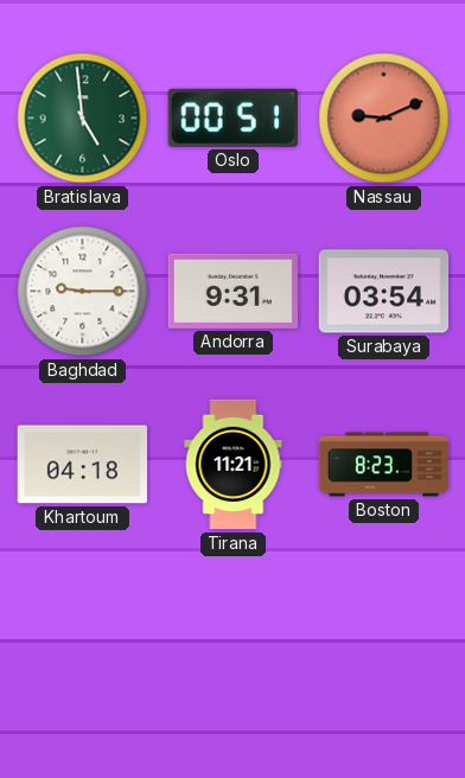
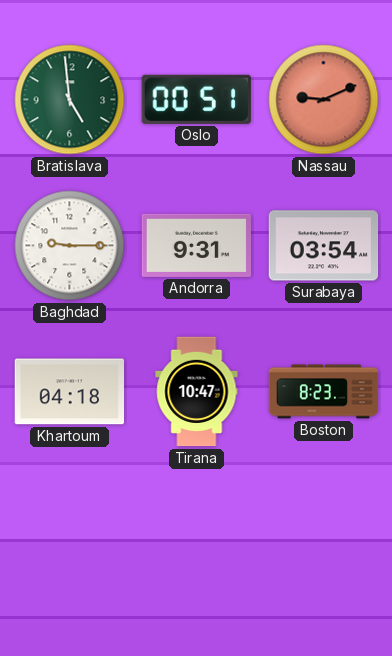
Tirana: 11:21 -> 10:47
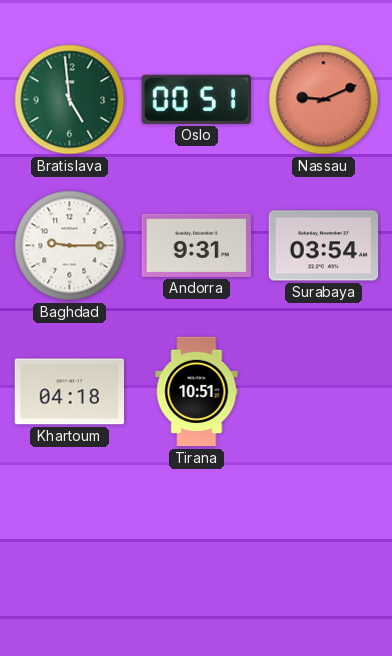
Tirana: 10:47 -> 10:51
Boston: 8:23 -> none
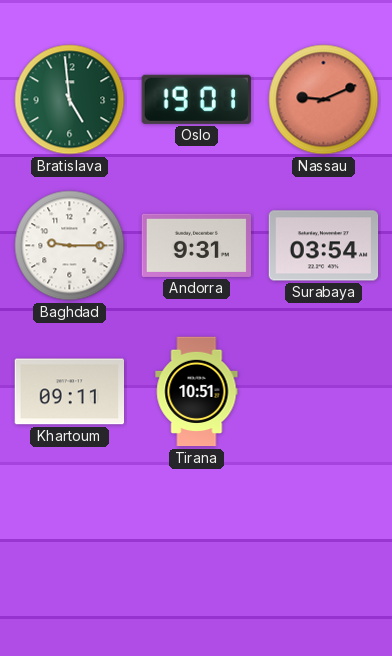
Oslo: 00:51 -> 19:01
Khartoum: 04:18 -> 09:11
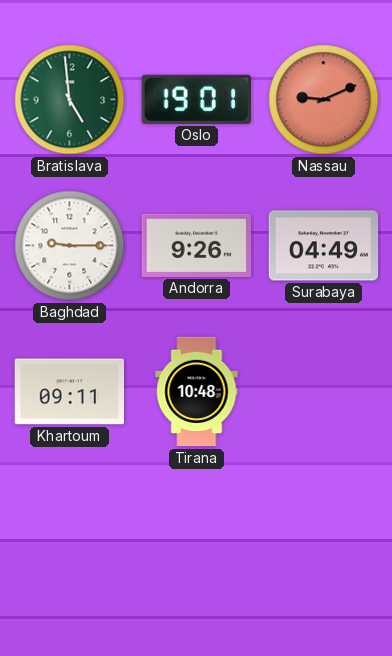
Andorra: 9:31 -> 9:26
Surabaya: 03:54 -> 04:49
Tirana: 10:51 -> 10:48
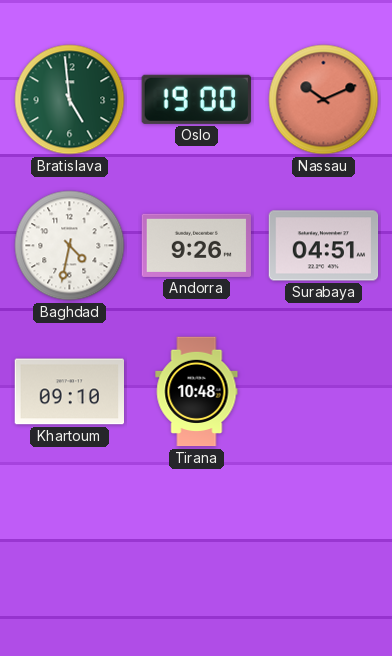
Oslo: 19:01 -> 19:00
Nassau: 9:11 -> 10:11
Baghdad: 9:15 -> 4:32
Surabaya: 04:49 -> 04:51
Khartoum: 09:11 -> 09:10
